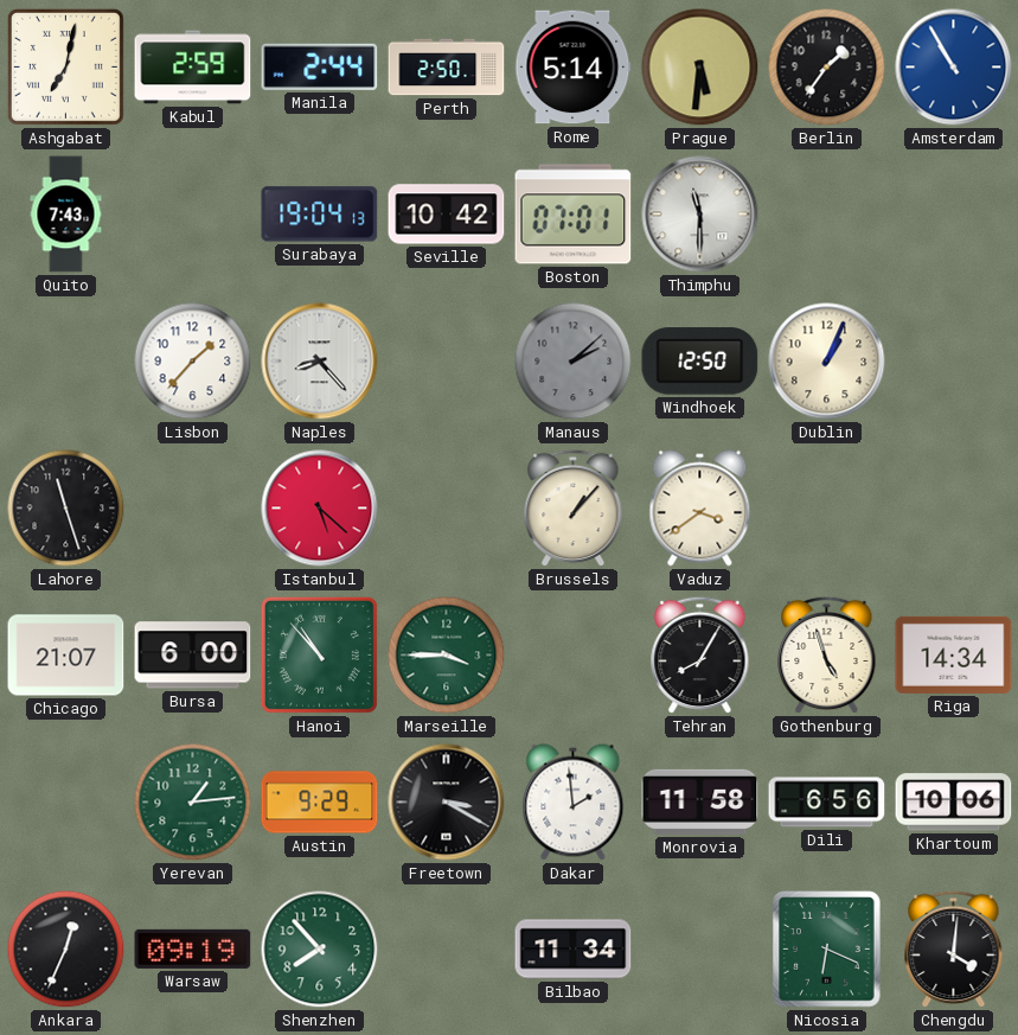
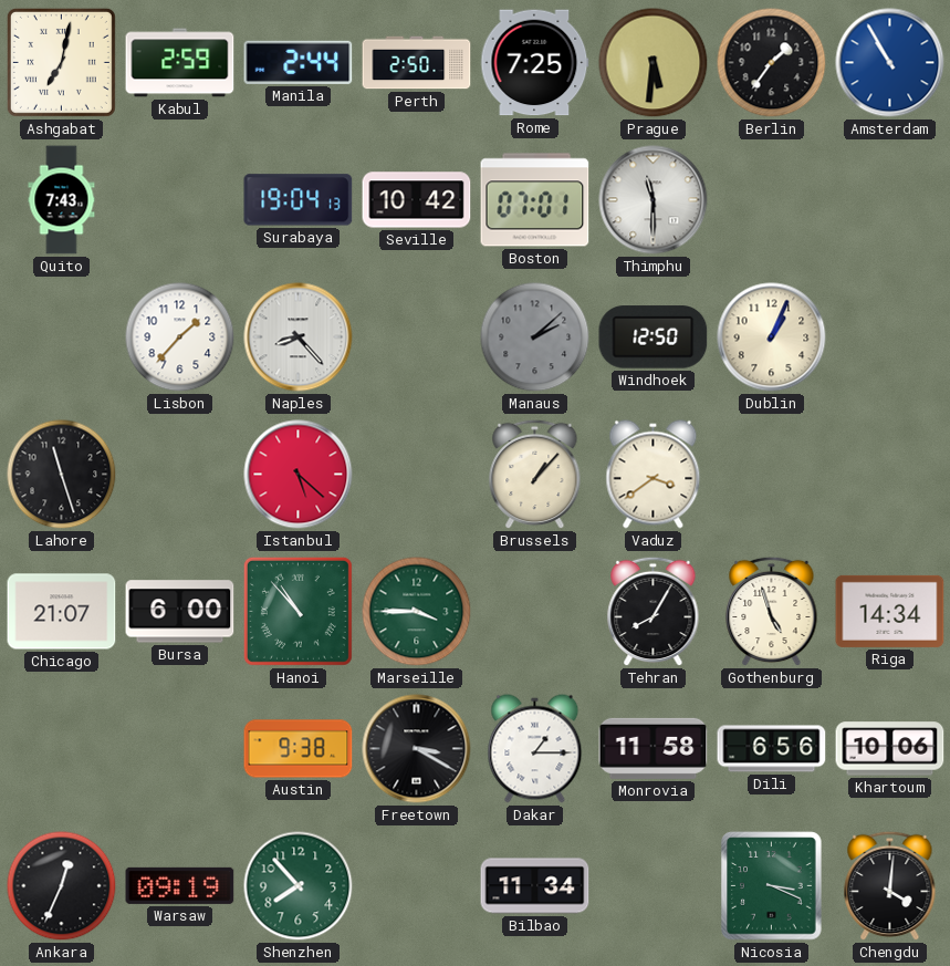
Rome: 5:14 -> 7:25
Yerevan: 1:14 -> none
Austin: 9:29 -> 9:38
Dakar: 1:59 -> 1:15
Nicosia: 6:19 -> 3:19
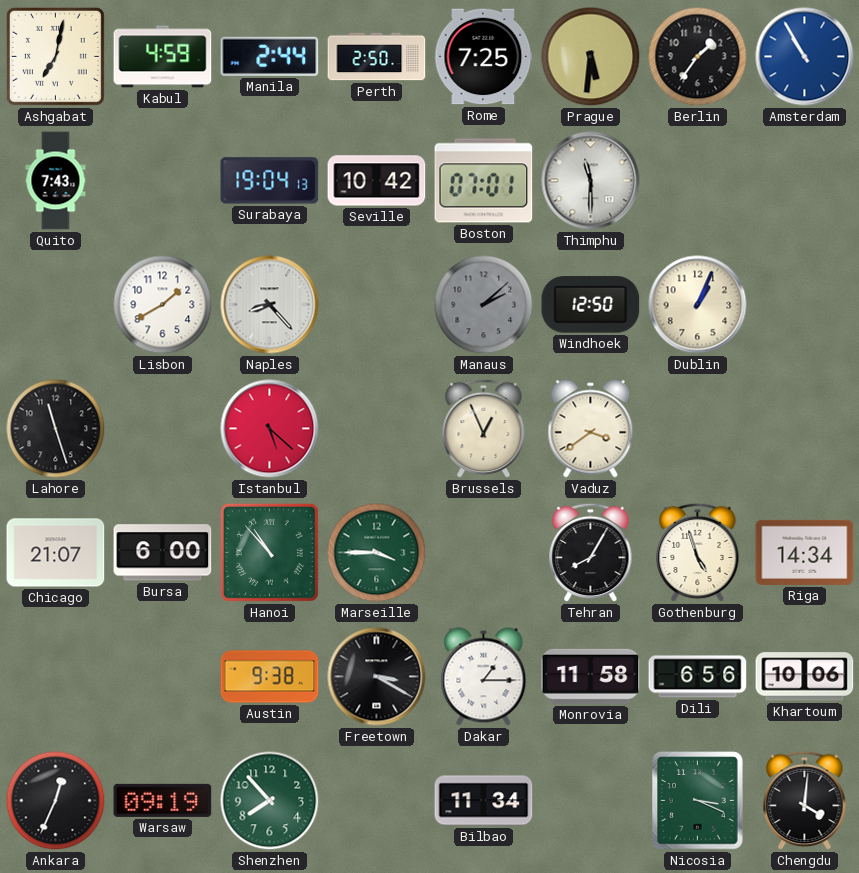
Kabul: 2:59 -> 4:59
Lisbon: 1:37 -> 1:40
Brussels: 1:07 -> 12:56
